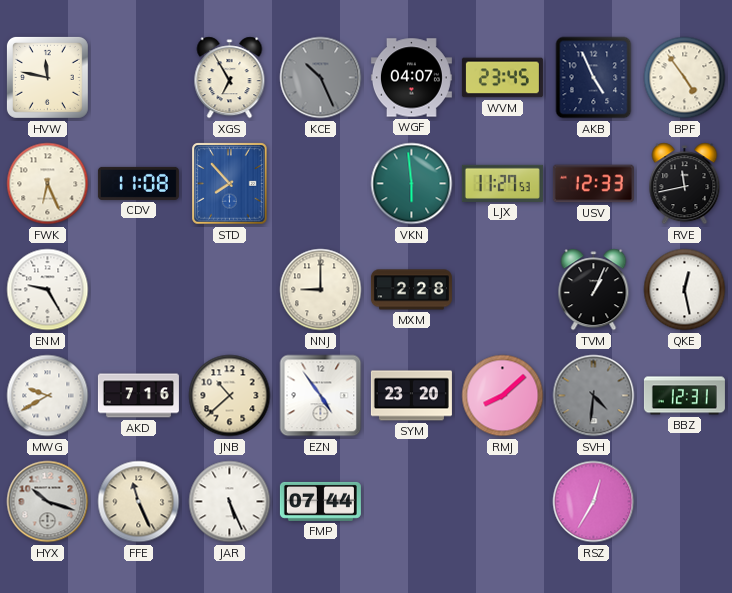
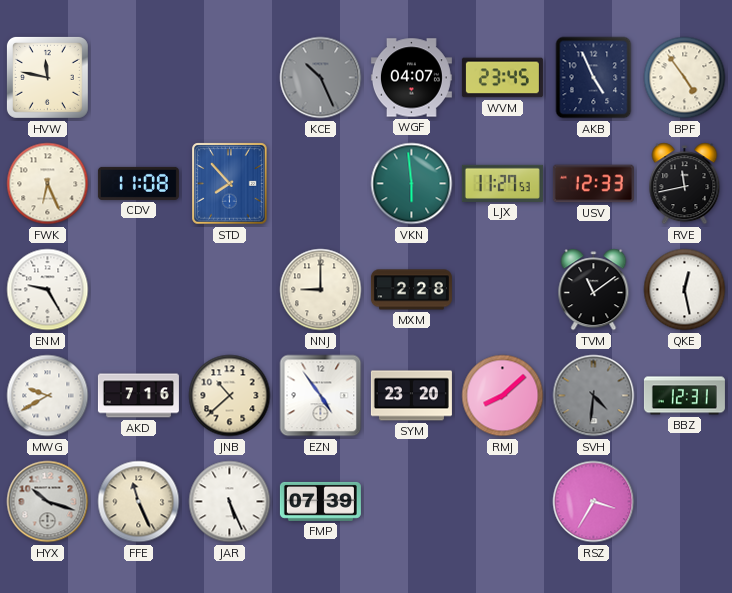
XGS: 6:55 -> none
TVM: 1:04 -> 11:09
FMP: 07:44 -> 07:39
RSZ: 12:35 -> 3:35
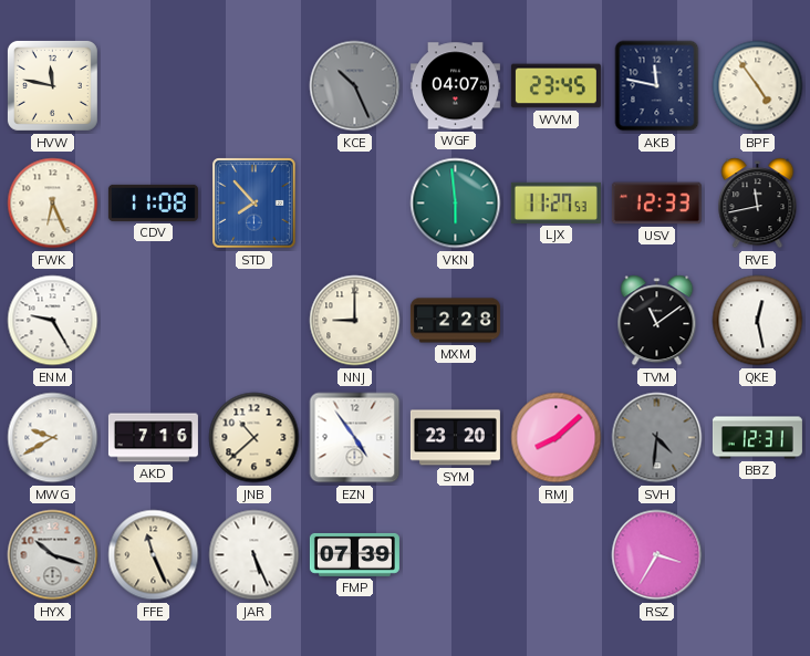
AKB: 4:56 -> 11:47
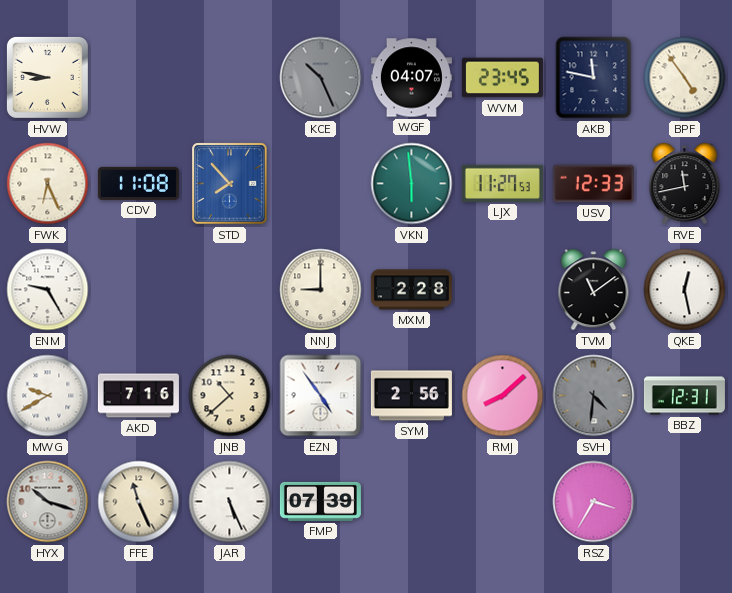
HVW: 11:47 -> 8:47
SYM: 23:20 -> 2:56
